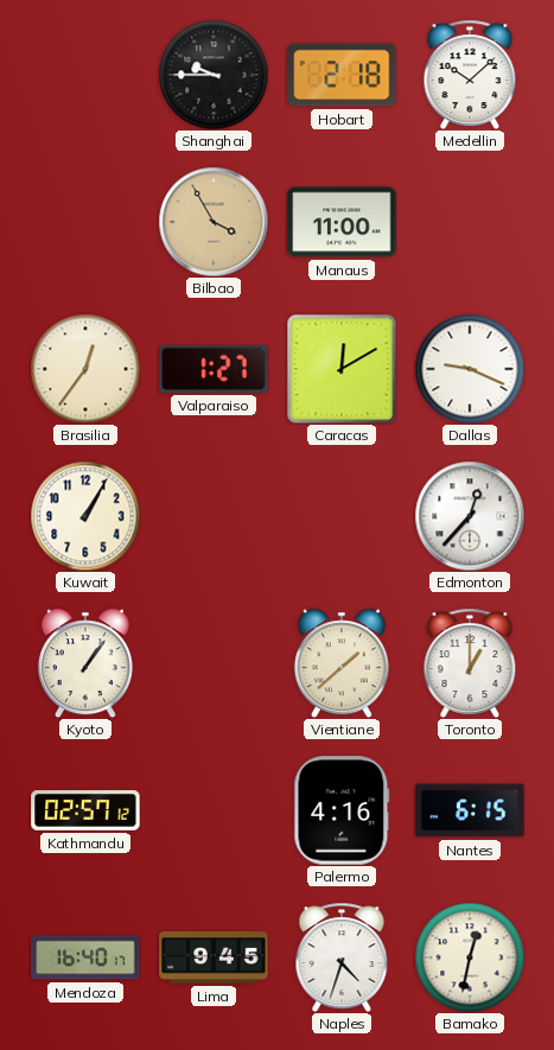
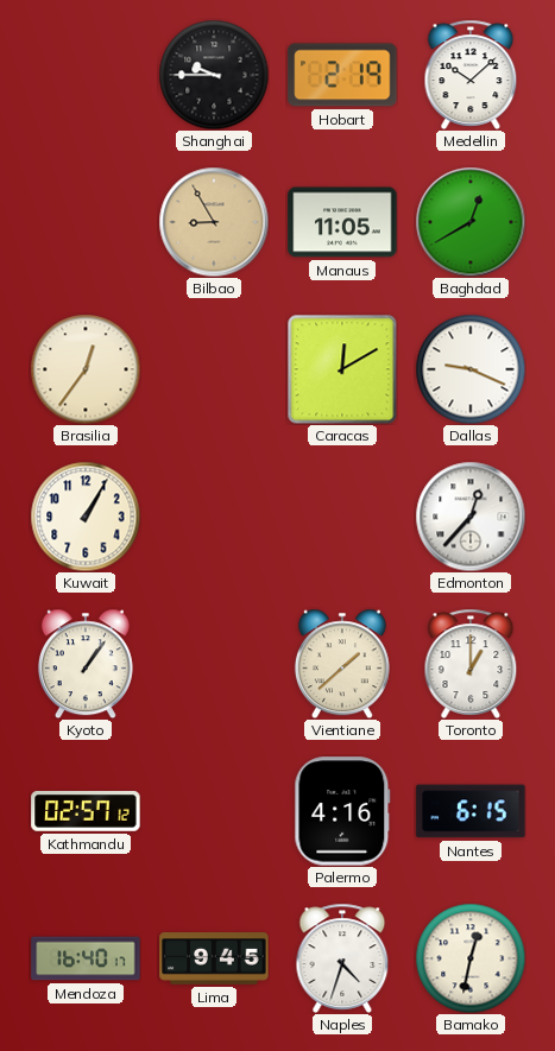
Hobart: 2:18 -> 2:19
Bilbao: 3:55 -> 8:55
Manaus: 11:00 -> 11:05
Baghdad: none -> 12:40
Valparaiso: 1:27 -> none
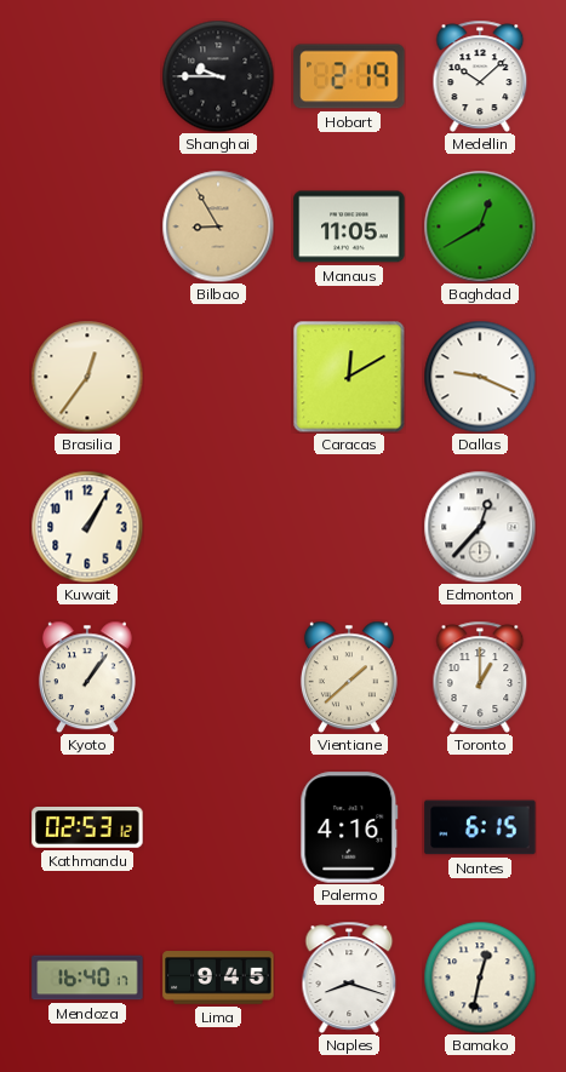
Kathmandu: 02:57 -> 02:53
Naples: 4:33 -> 8:18
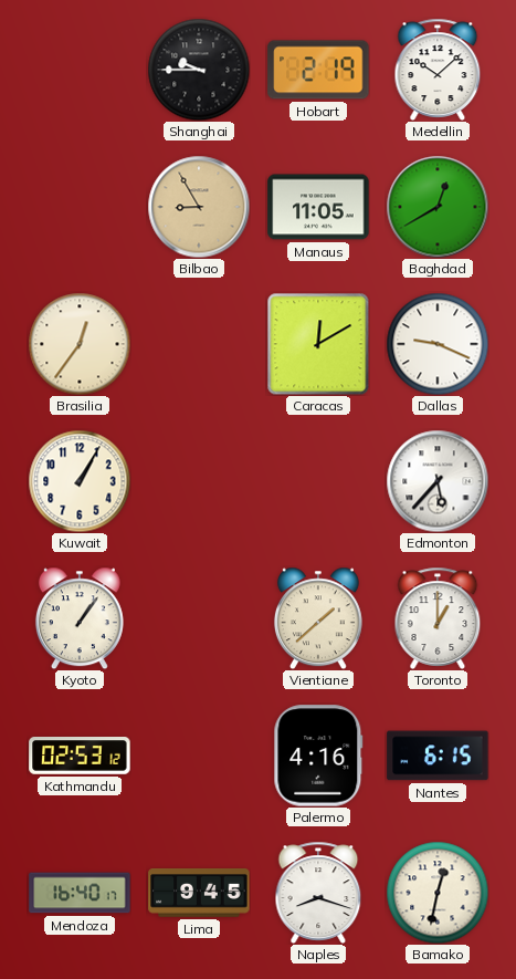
Edmonton: 12:37 -> 5:37
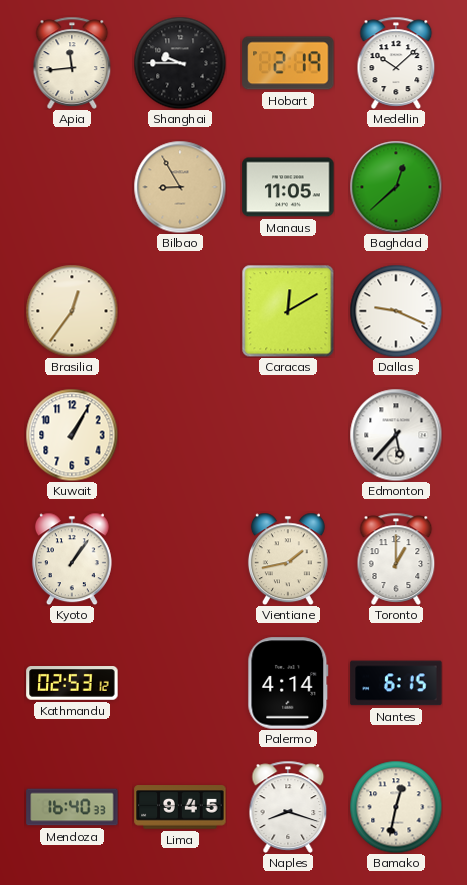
Apia: none -> 11:44
Baghdad: 12:40 -> 12:38
Vientiane: 1:38 -> 1:43
Palermo: 4:16 -> 4:14
Mendoza: 16:40:17 -> 16:40:33
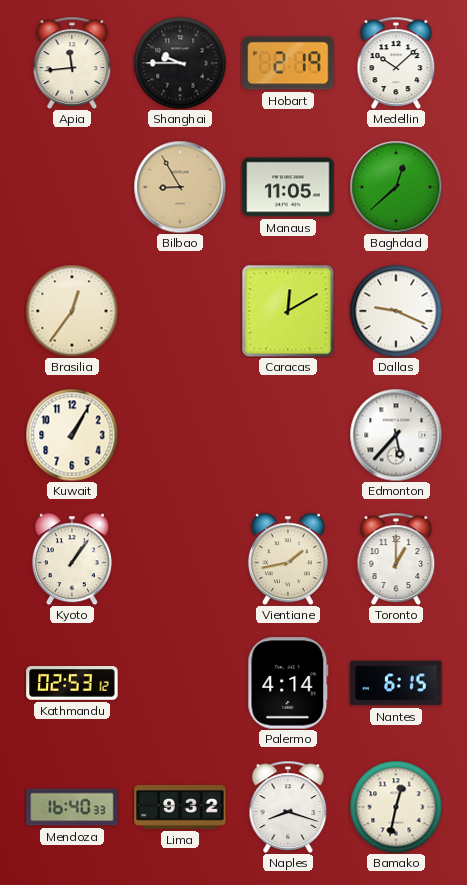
Lima: 9:45 -> 9:32
